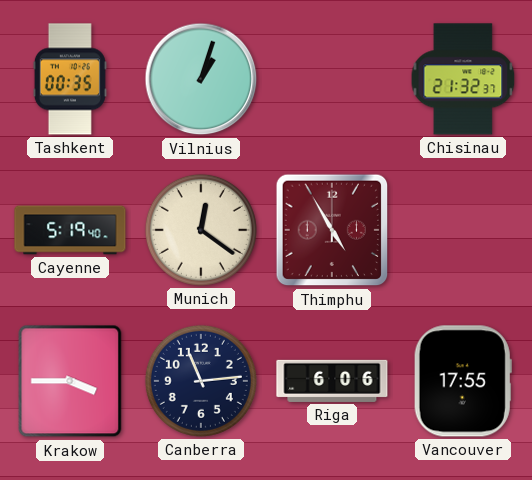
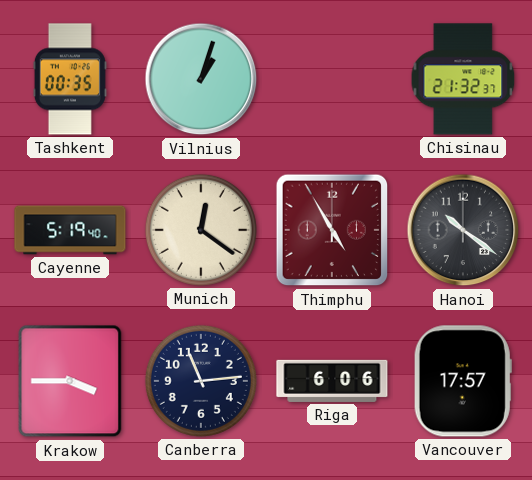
Hanoi: none -> 10:21
Vancouver: 17:55 -> 17:57
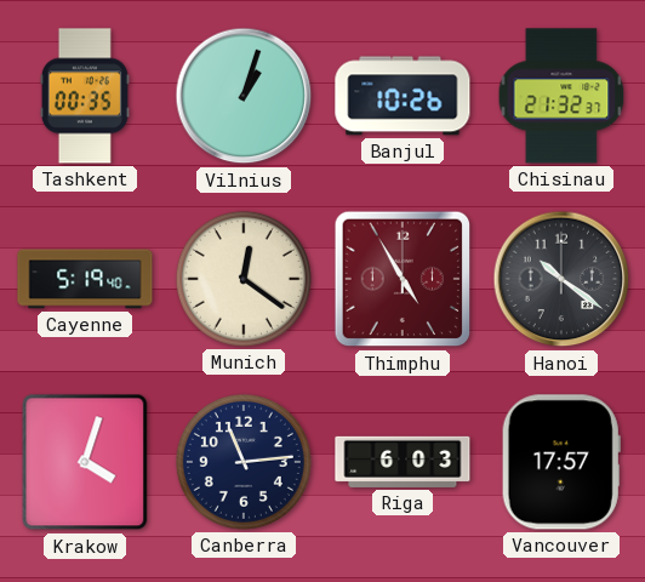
Banjul: none -> 10:26
Krakow: 3:45 -> 4:03
Riga: 6:06 -> 6:03
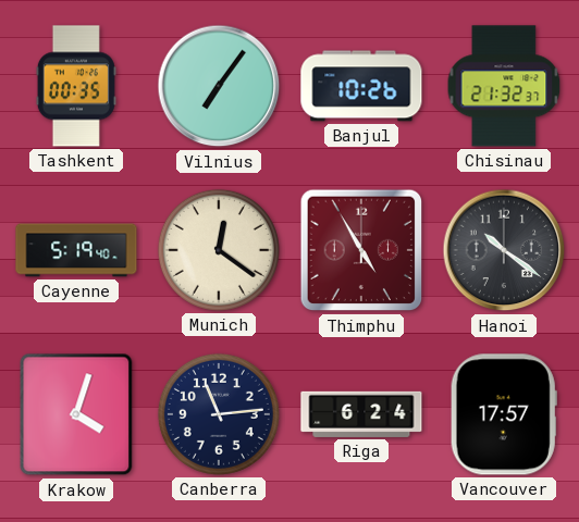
Vilnius: 1:03 -> 7:06
Riga: 6:03 -> 6:24
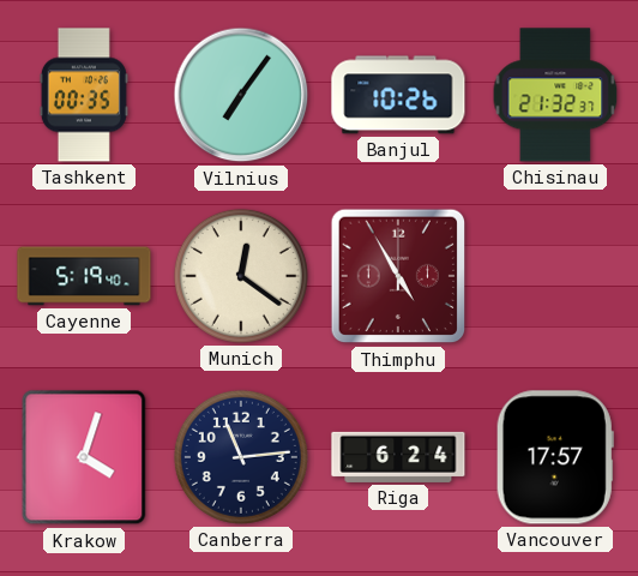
Hanoi: 10:21 -> none
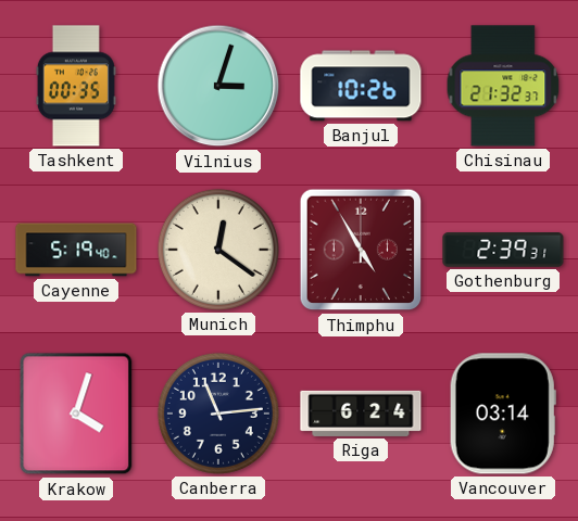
Vilnius: 7:06 -> 3:03
Gothenburg: none -> 2:39
Vancouver: 17:57 -> 03:14
